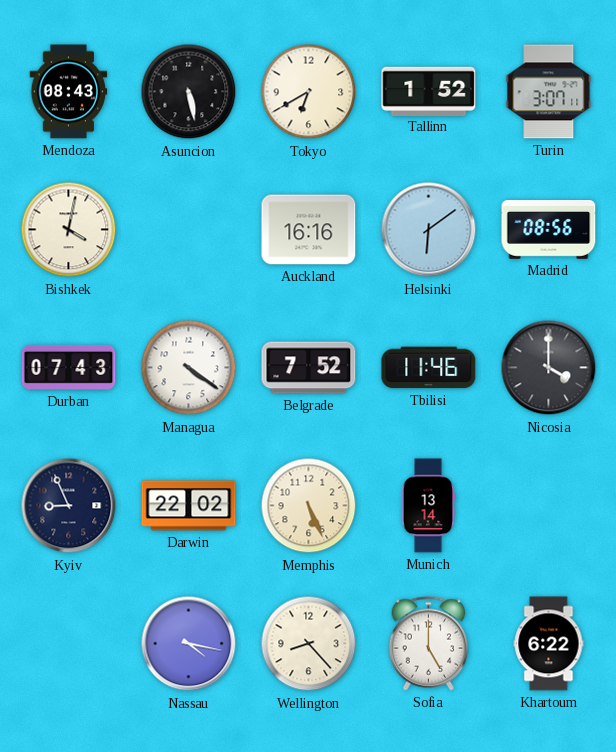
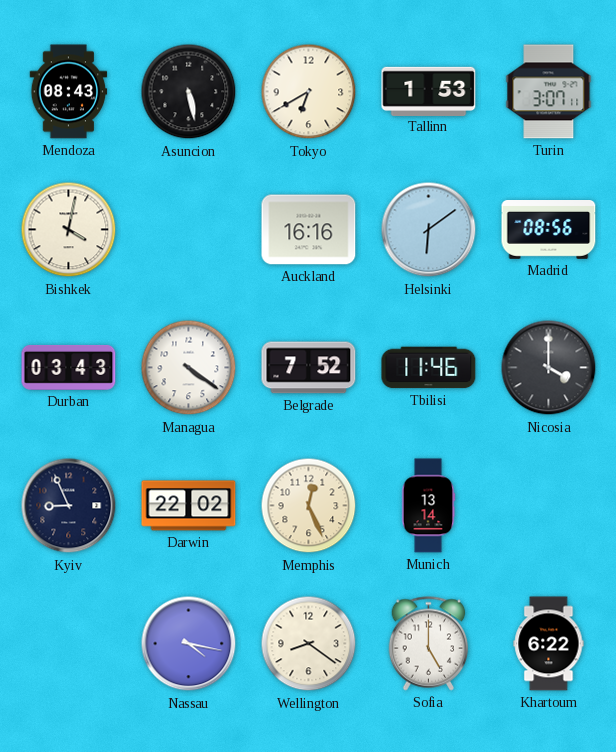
Tallinn: 1:52 -> 1:53
Durban: 07:43 -> 03:43
Memphis: 5:26 -> 12:26
Wellington: 8:23 -> 8:21
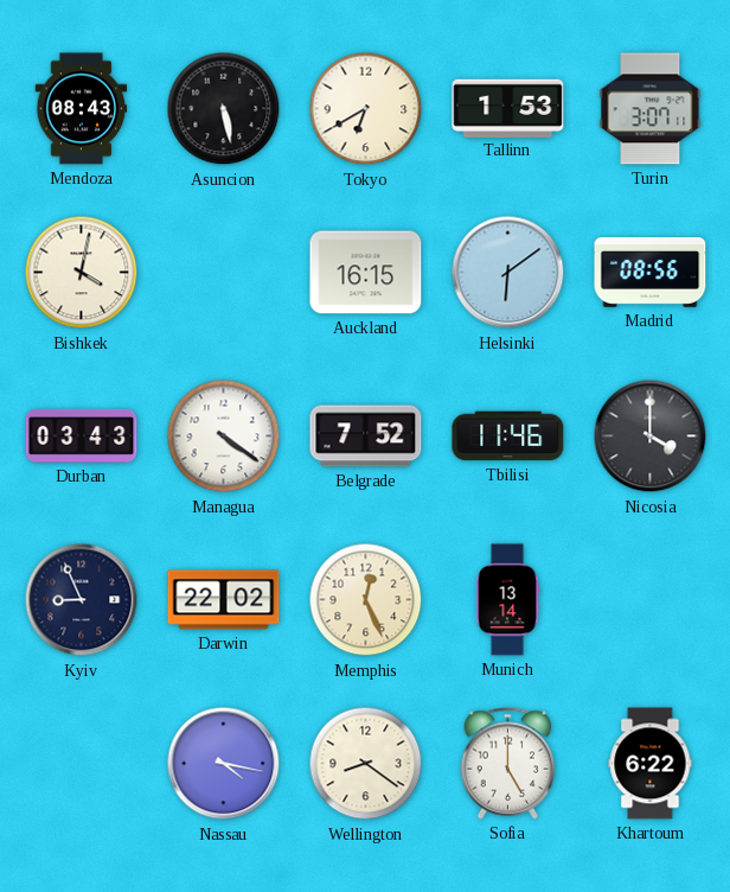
Auckland: 16:16 -> 16:15
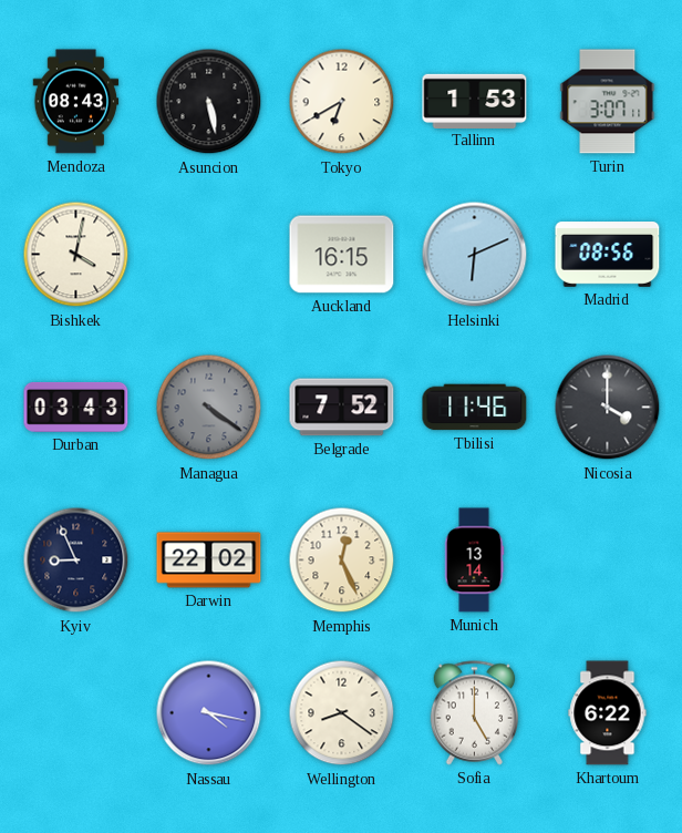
Helsinki: 6:09 -> 6:11
Managua dial: white -> grey
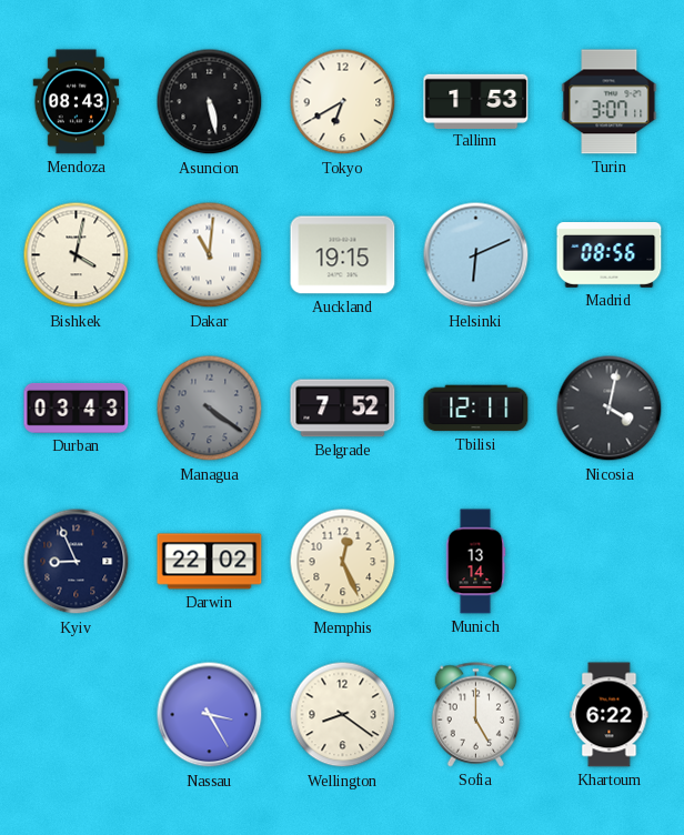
Dakar: none -> 11:01
Auckland: 16:15 -> 19:15
Tbilisi: 11:46 -> 12:11
Nicosia: 4:00 -> 4:02
Nassau: 4:17 -> 3:25
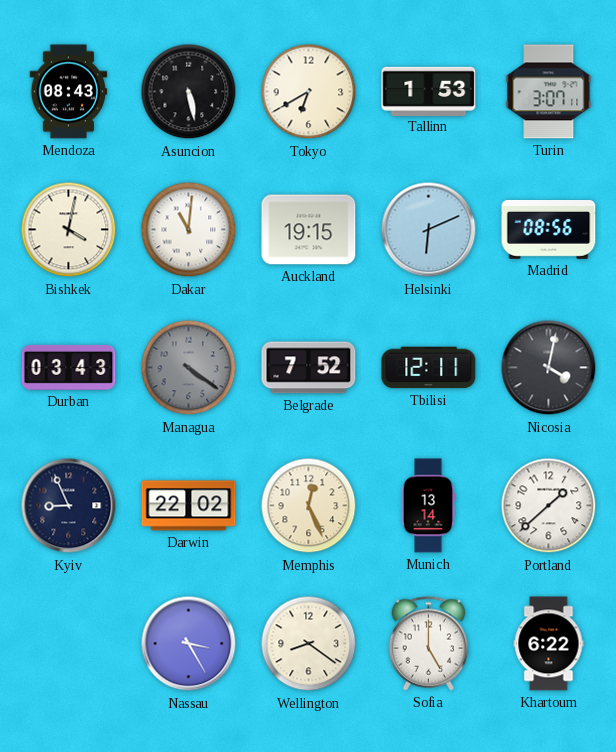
Portland: none -> 1:38
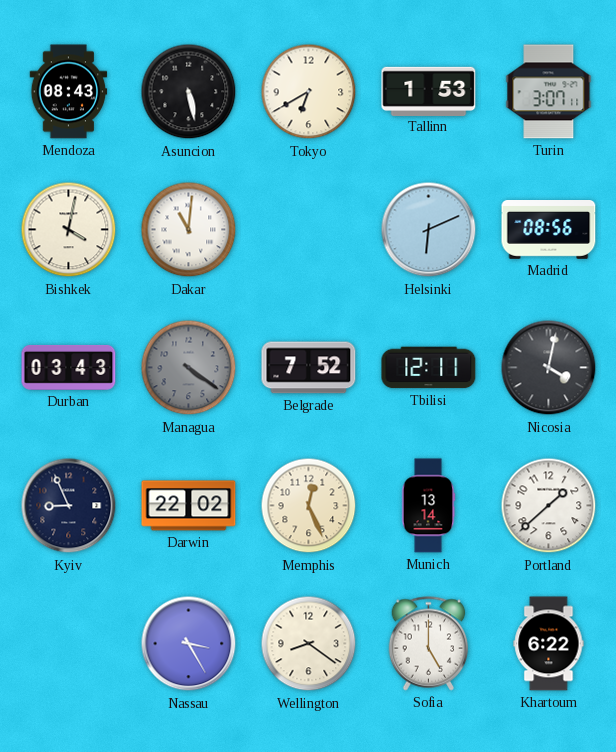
Auckland: 19:15 -> none
